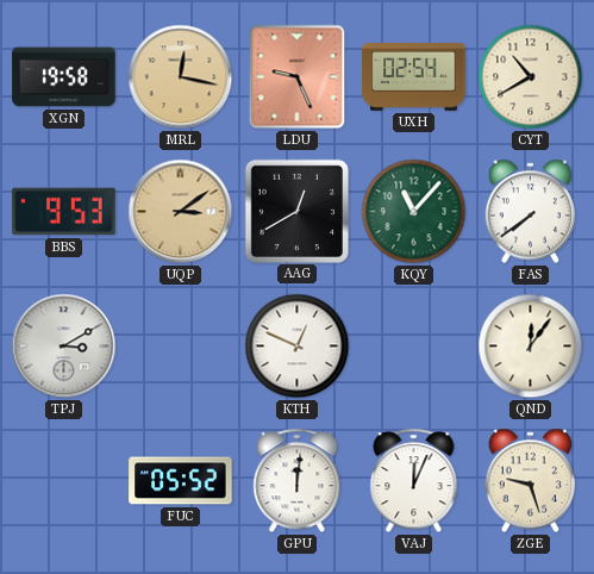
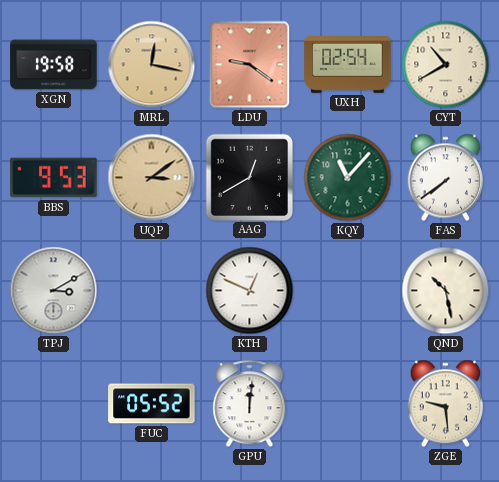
LDU: 9:26 -> 9:21
QND: 12:06 -> 10:28
VAJ: 12:04 -> none
ZGE: 9:27 -> 9:29
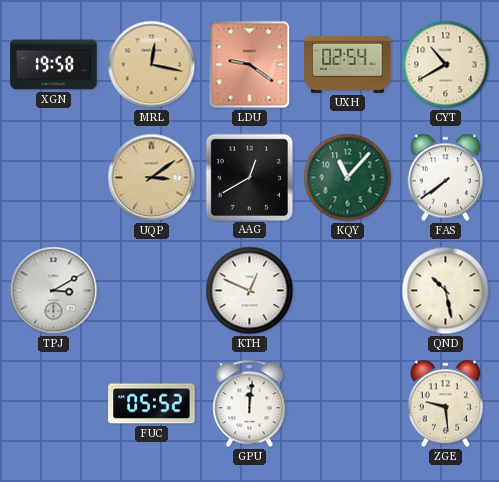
BBS: 9:53 -> none
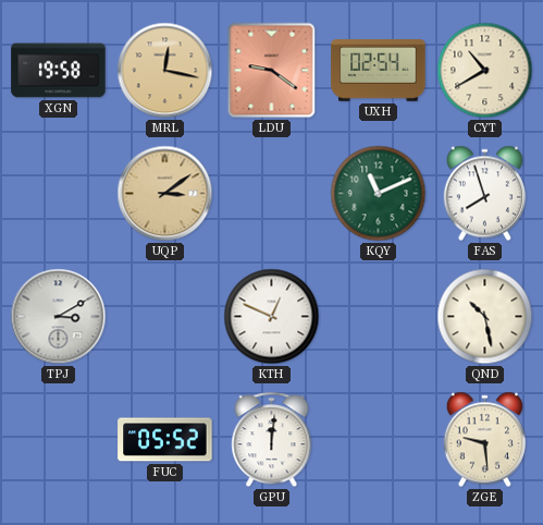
AAG: 12:40 -> none
KQY: 11:07 -> 11:11
FAS: 7:39 -> 7:57
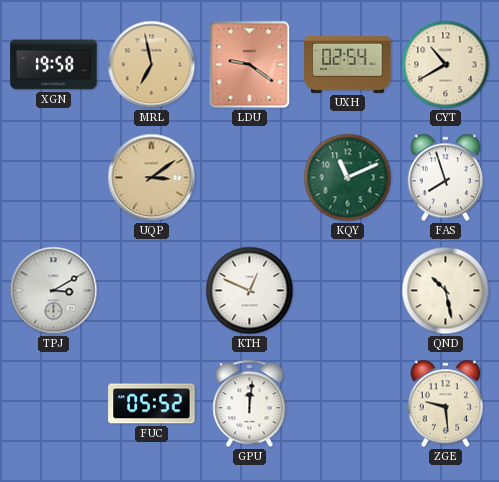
MRL: 12:17 -> 6:58
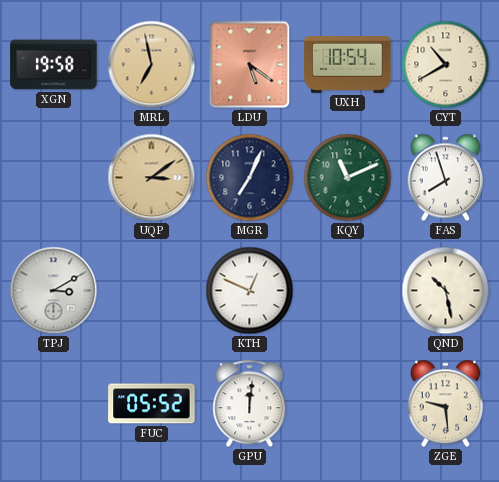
LDU: 9:21 -> 5:21
UXH: 02:54 -> 10:54
MGR: none -> 7:04
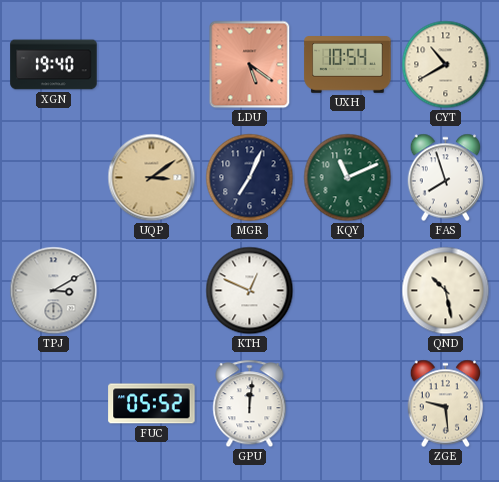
XGN: 19:58 -> 19:40
MRL: 6:58 -> none
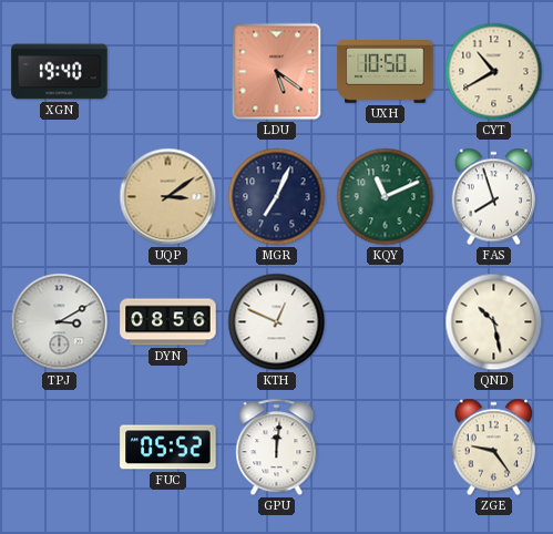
UXH: 10:54 -> 10:50
DYN: none -> 08:56
ZGE: 9:29 -> 9:24
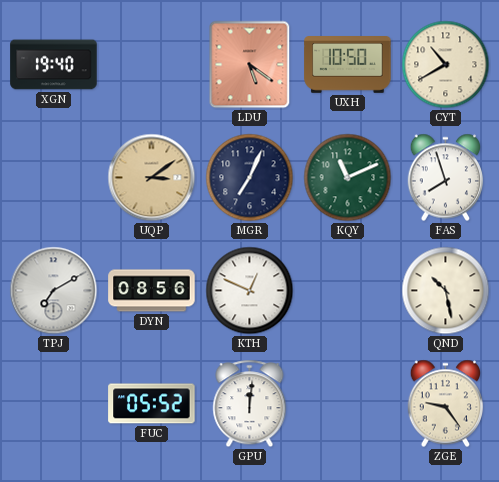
TPJ: 3:10 -> 7:10
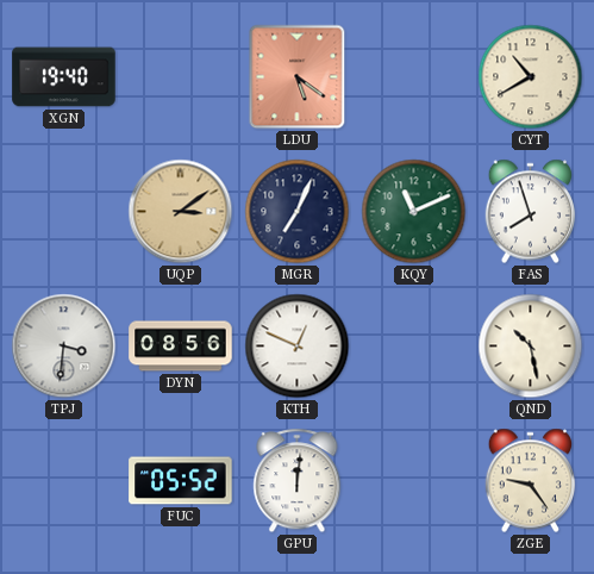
UXH: 10:50 -> none
TPJ: 7:10 -> 3:31
